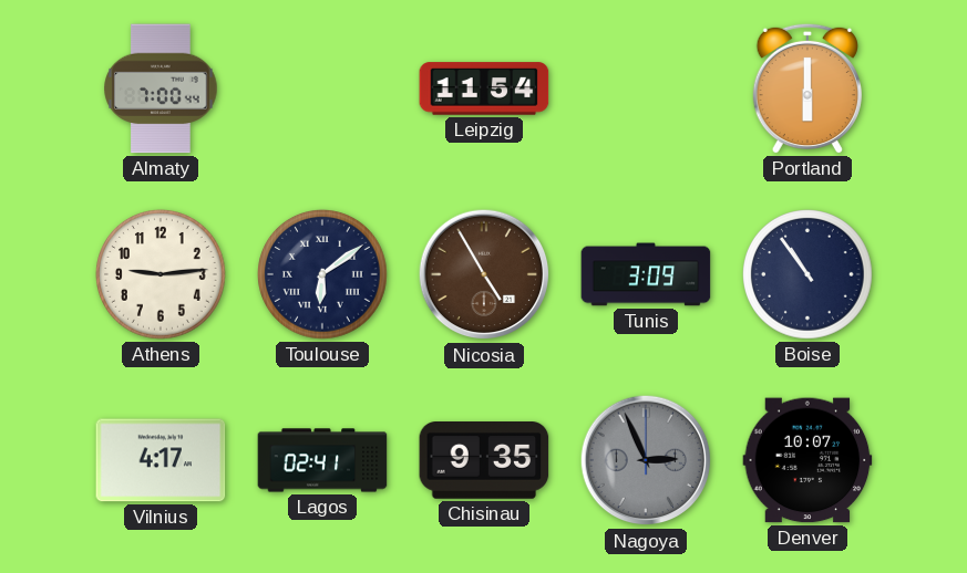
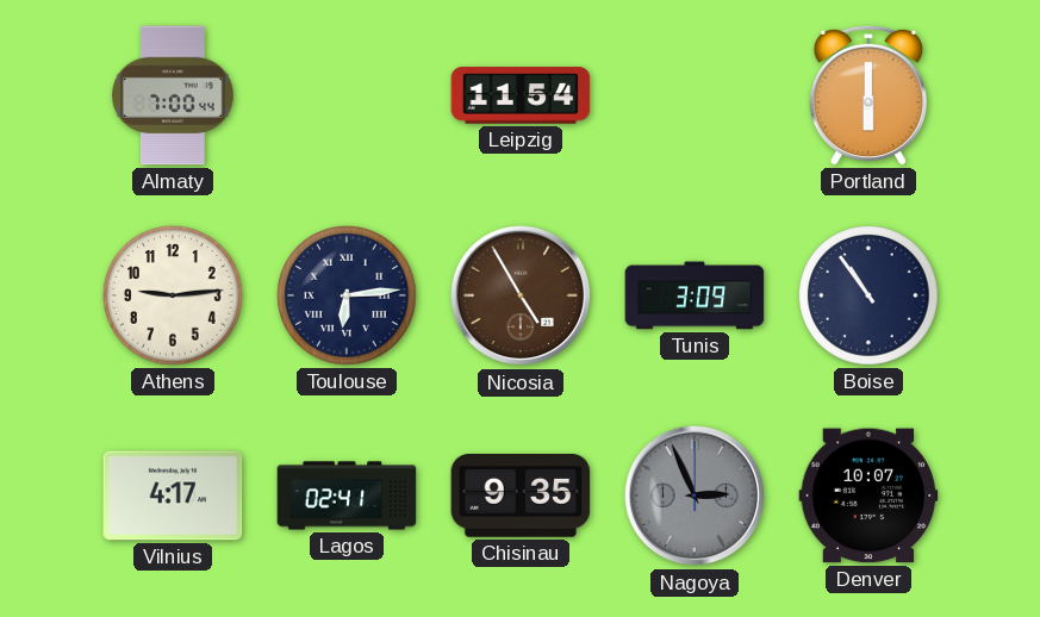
Toulouse: 6:09 -> 6:14
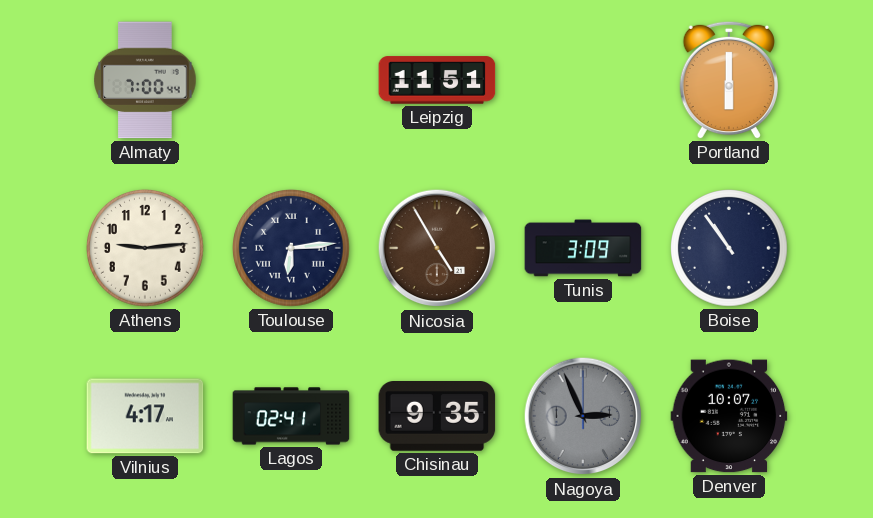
Leipzig: 11:54 -> 11:51
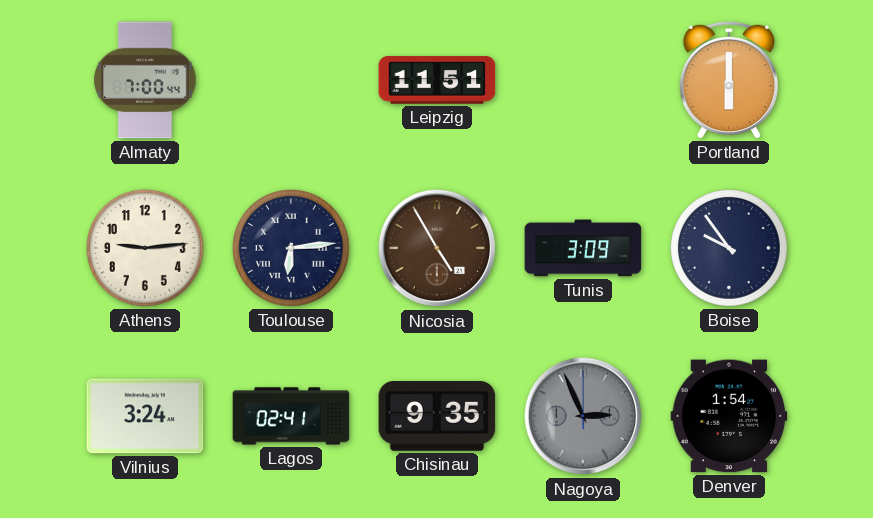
Boise: 10:54 -> 9:54
Vilnius: 4:17 -> 3:24
Denver: 10:07 -> 1:54
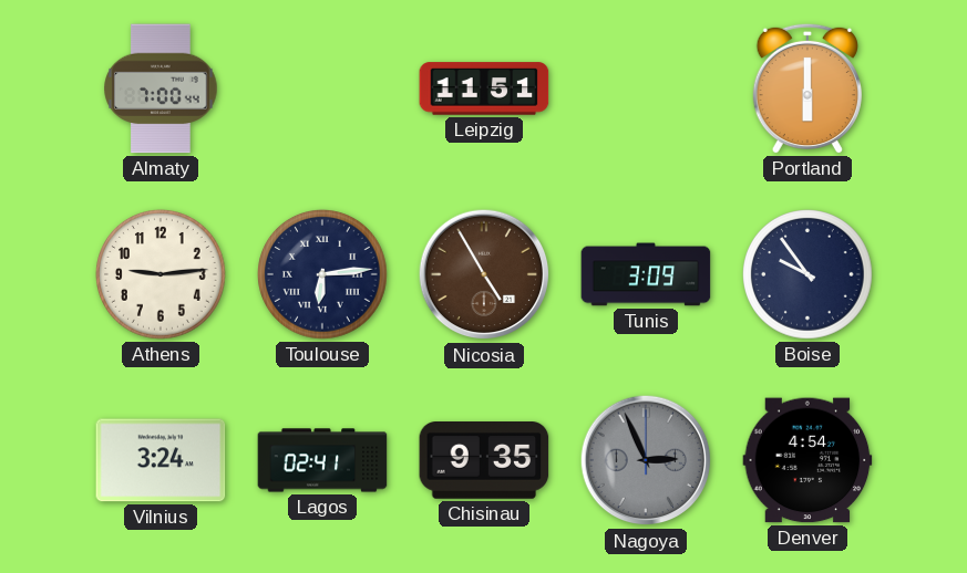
Denver: 1:54 -> 4:54
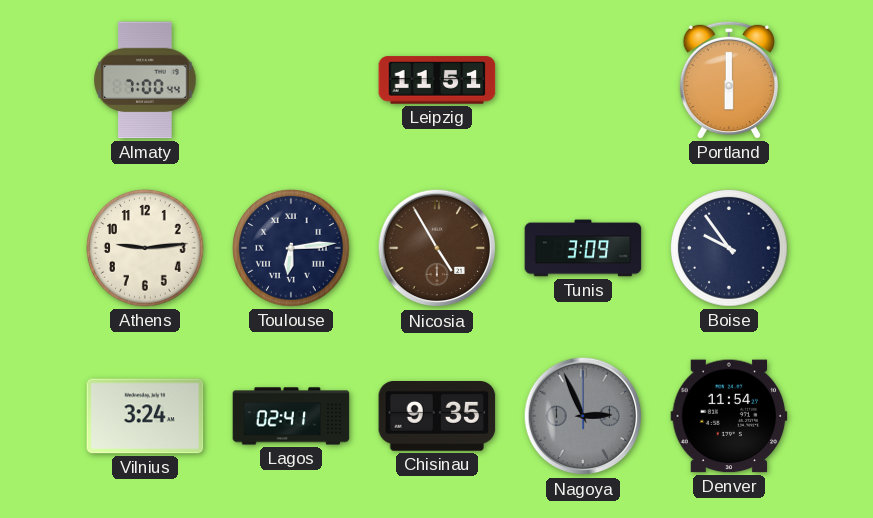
Denver: 4:54 -> 11:54
